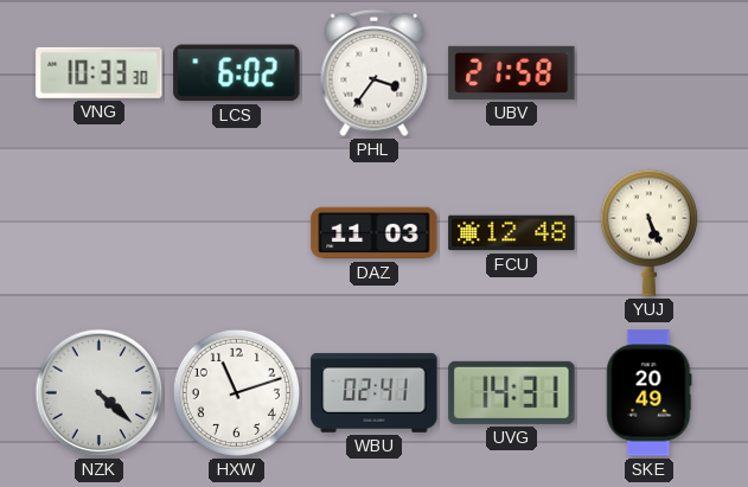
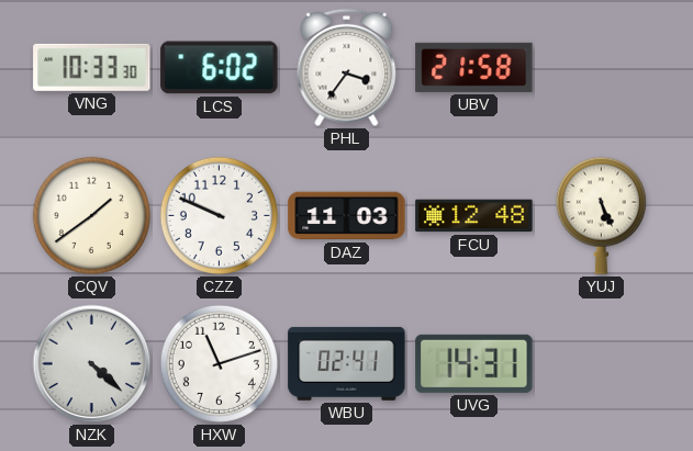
CQV: none -> 1:39
CZZ: none -> 9:49
SKE: 20:49 -> none
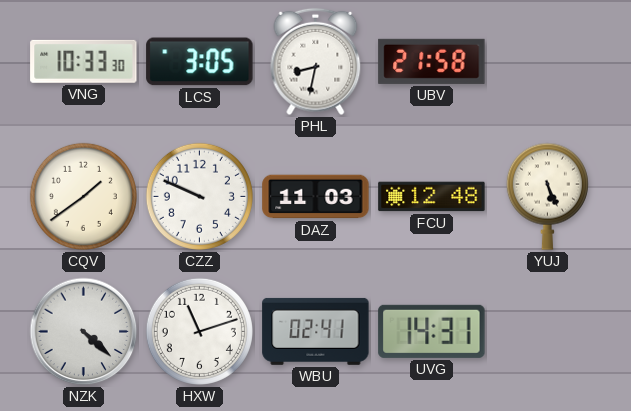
LCS: 6:02 -> 3:05
PHL: 3:36 -> 8:32
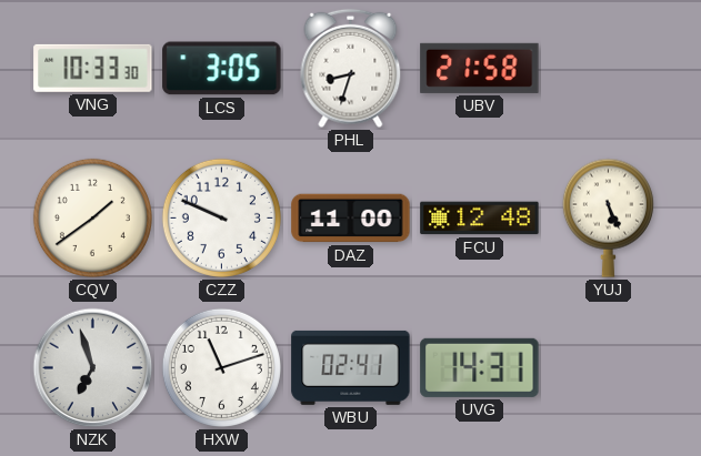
PHL: 8:32 -> 8:33
DAZ: 11:03 -> 11:00
NZK: 4:22 -> 6:57
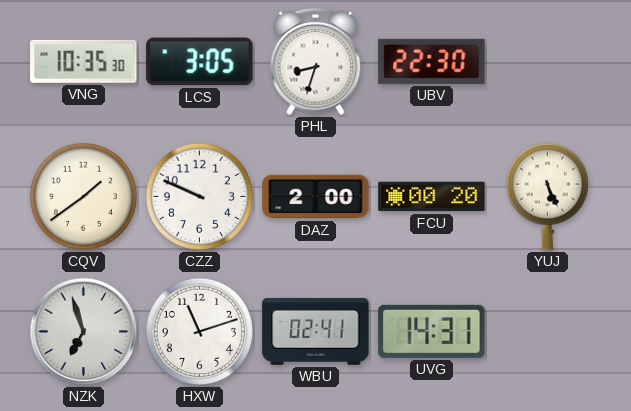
VNG: 10:33 -> 10:35
UBV: 21:58 -> 22:30
DAZ: 11:00 -> 2:00
FCU: 12:48 -> 00:20
